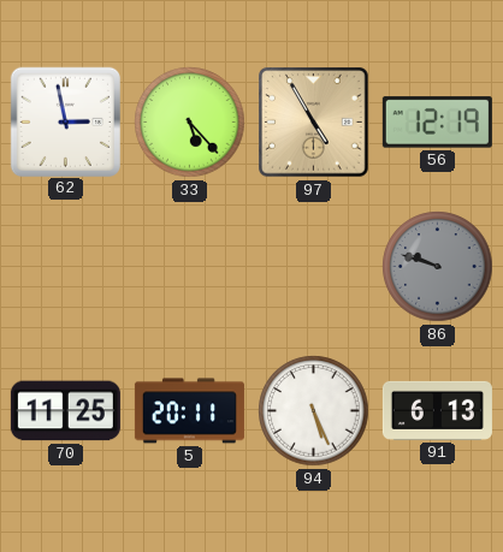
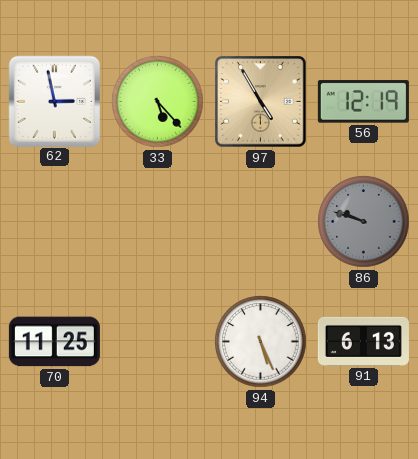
5: 20:11 -> none
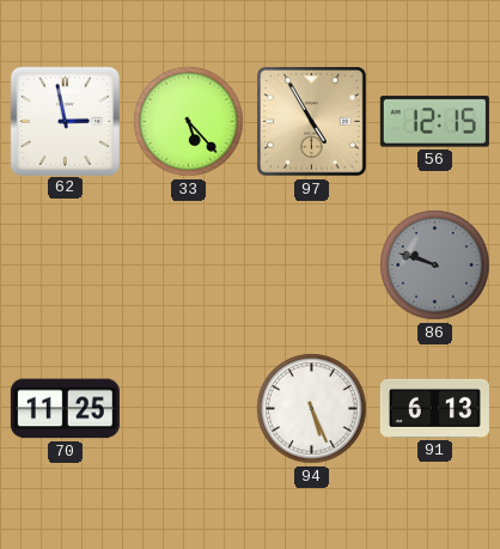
56: 12:19 -> 12:15
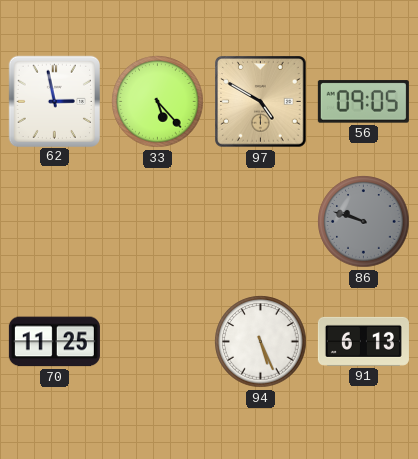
97: 4:55 -> 4:50
56: 12:15 -> 09:05
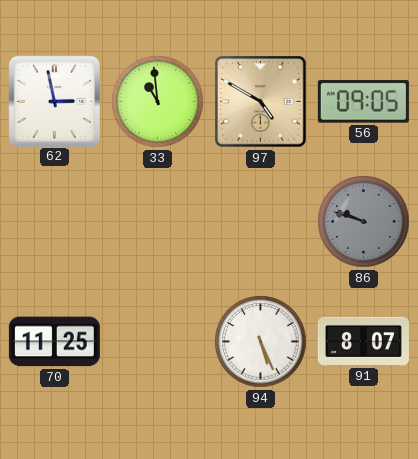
33: 5:23 -> 10:59
91: 6:13 -> 8:07
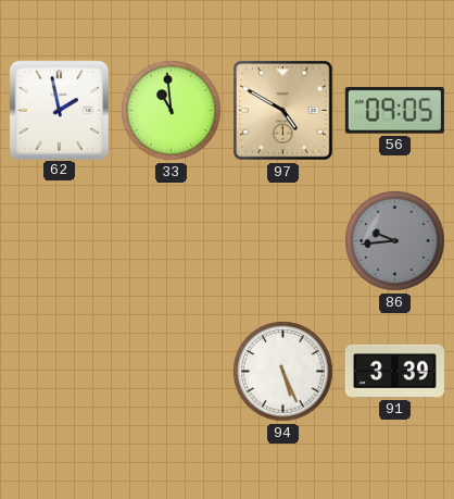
62: 2:58 -> 1:58
86: 9:48 -> 9:44
70: 11:25 -> none
91: 8:07 -> 3:39
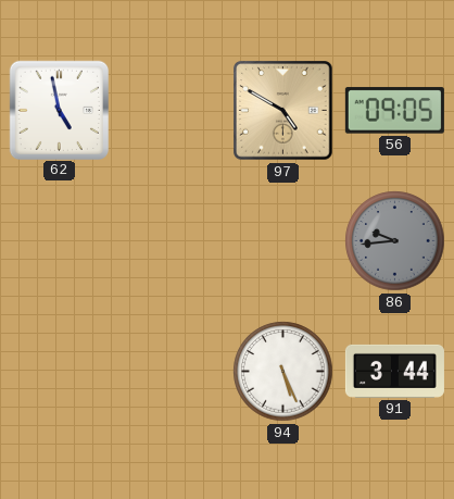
62: 1:58 -> 4:58
33: 10:59 -> none
91: 3:39 -> 3:44
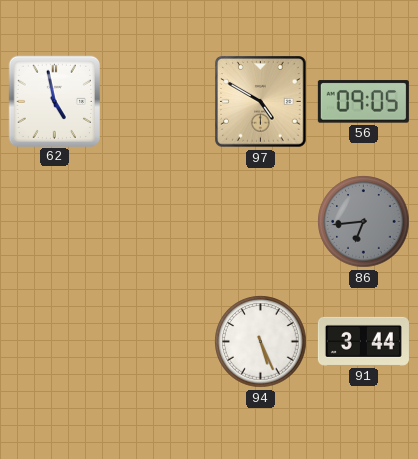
86: 9:44 -> 6:44
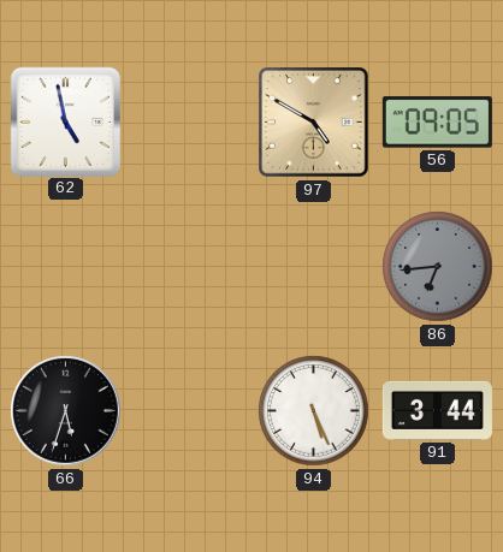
66: none -> 5:33
